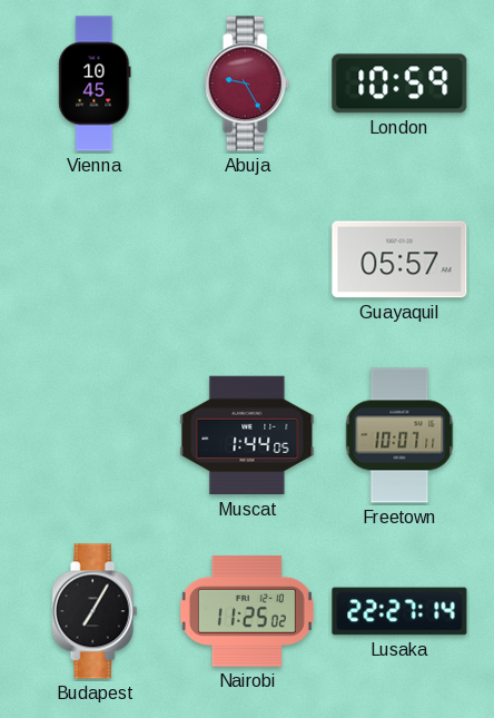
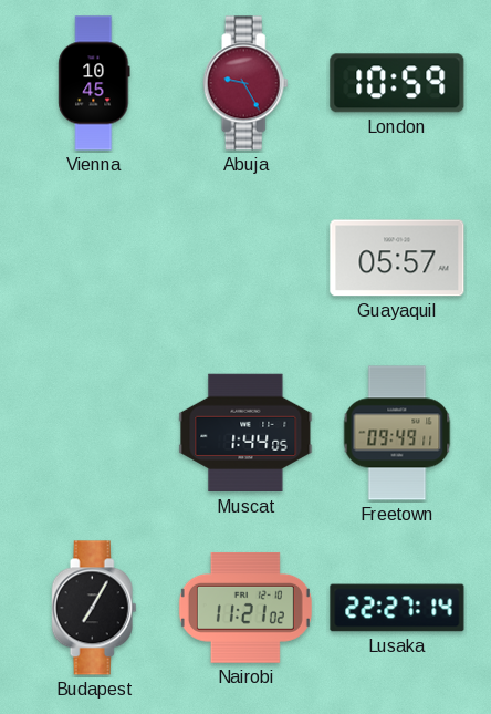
Freetown: 10:07 -> 09:49
Nairobi: 11:25 -> 11:21
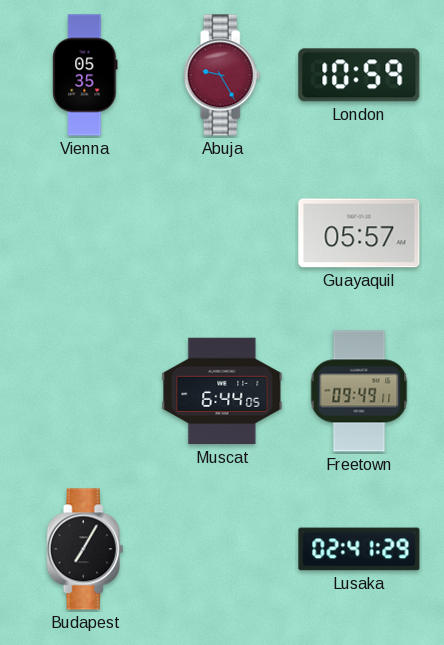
Vienna: 10:45 -> 05:35
Muscat: 1:44 -> 6:44
Nairobi: 11:21 -> none
Lusaka: 22:27 -> 02:41
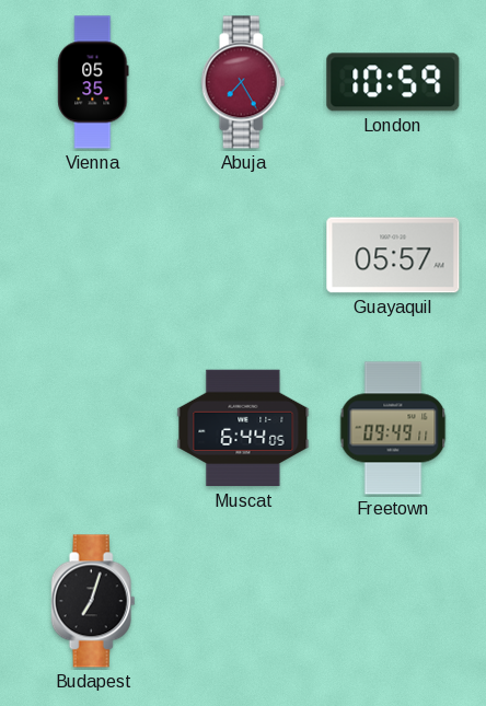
Abuja: 9:25 -> 7:25
Budapest: 7:05 -> 7:03
Lusaka: 02:41 -> none
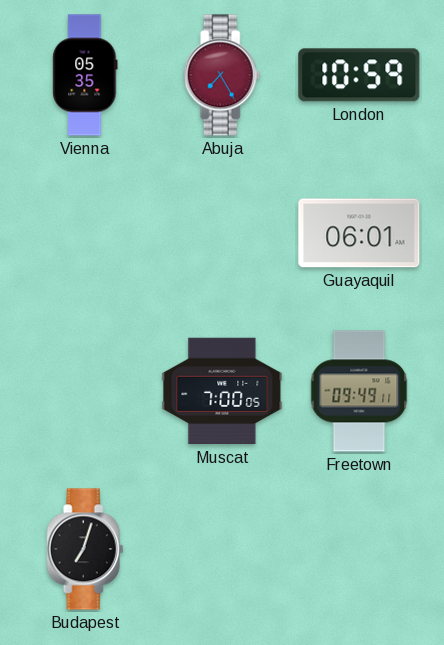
Guayaquil: 05:57 -> 06:01
Muscat: 6:44 -> 7:00
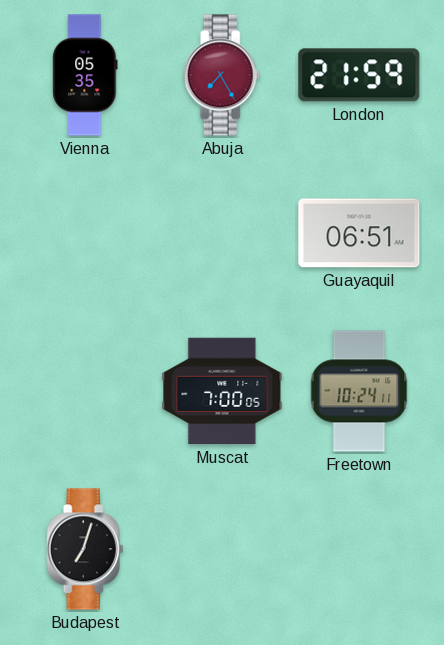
London: 10:59 -> 21:59
Guayaquil: 06:01 -> 06:51
Freetown: 09:49 -> 10:24
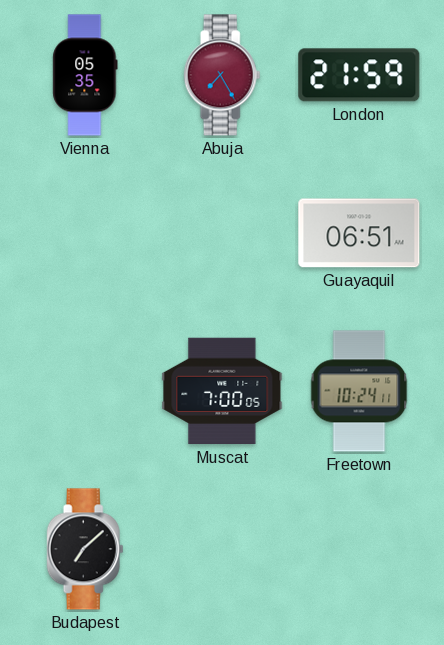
Budapest: 7:03 -> 7:08
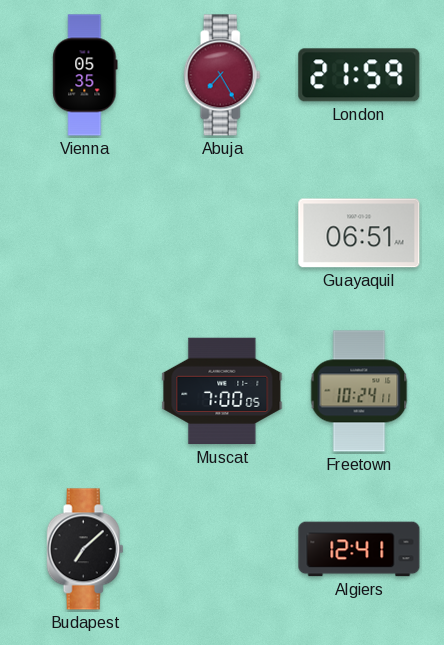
Algiers: none -> 12:41
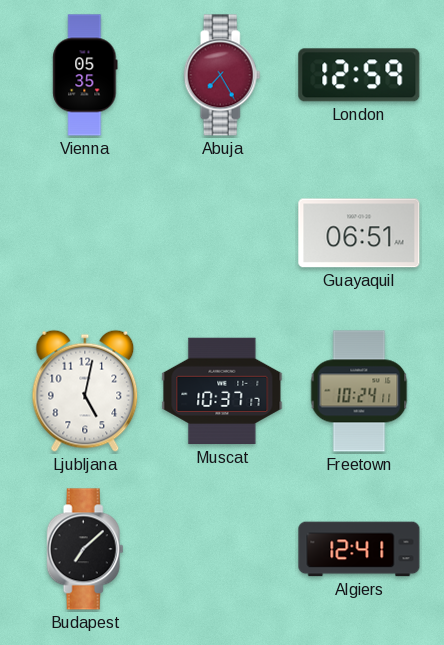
London: 21:59 -> 12:59
Ljubljana: none -> 5:02
Muscat: 7:00 -> 10:37
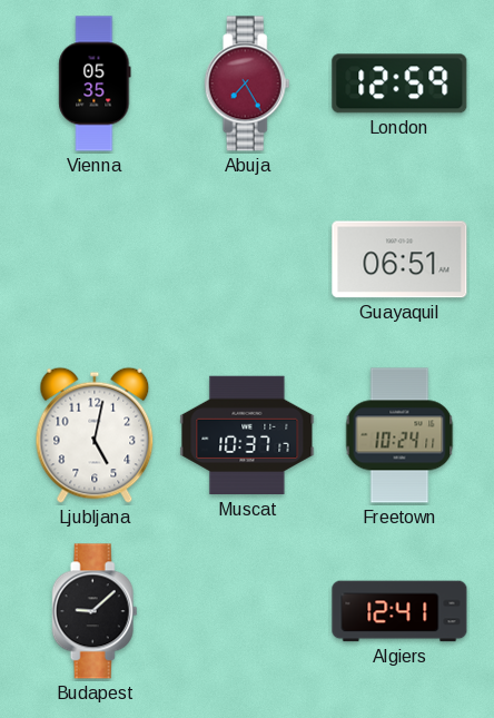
Budapest: 7:08 -> 9:08
